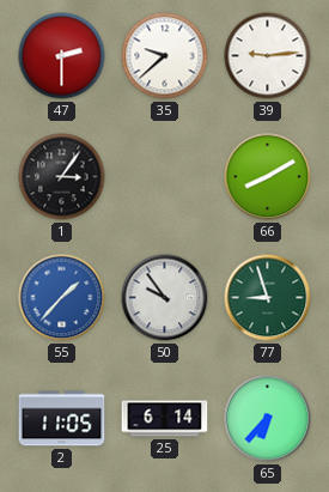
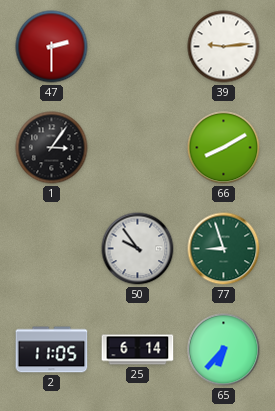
35: 9:38 -> none
55: 1:37 -> none
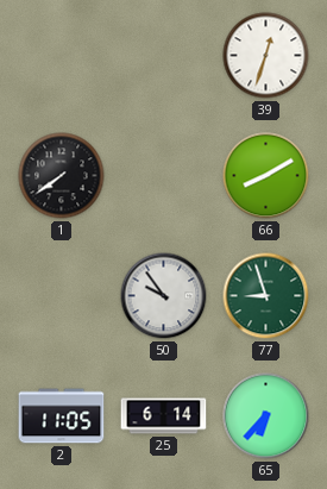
47: 2:30 -> none
39: 9:14 -> 12:33
1: 3:06 -> 7:39
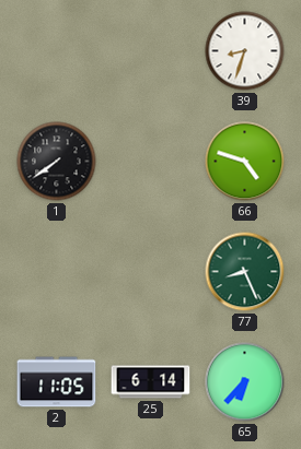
39: 12:33 -> 8:33
66: 8:10 -> 4:48
50: 9:54 -> none
77: 8:57 -> 8:26
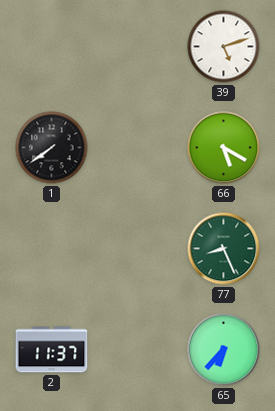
39: 8:33 -> 5:12
66: 4:48 -> 5:20
2: 11:05 -> 11:37
25: 6:14 -> none
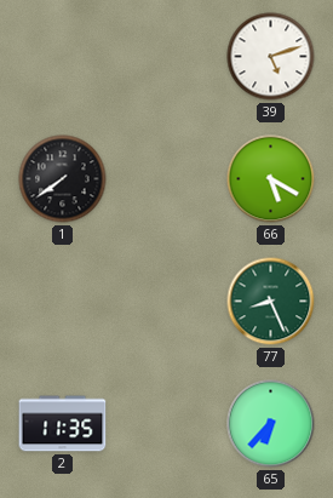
2: 11:37 -> 11:35
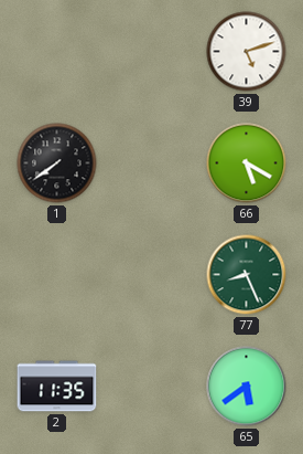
65: 6:37 -> 5:39
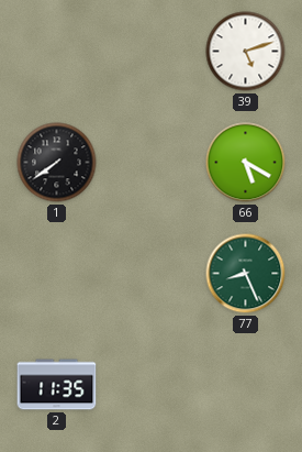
65: 5:39 -> none
